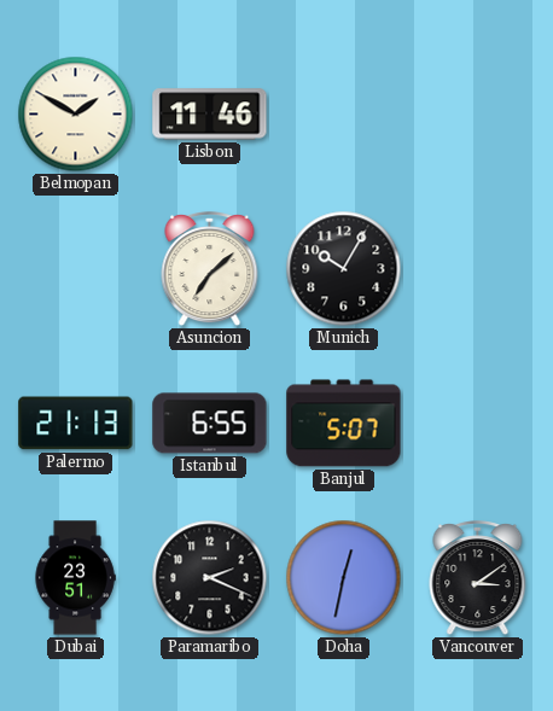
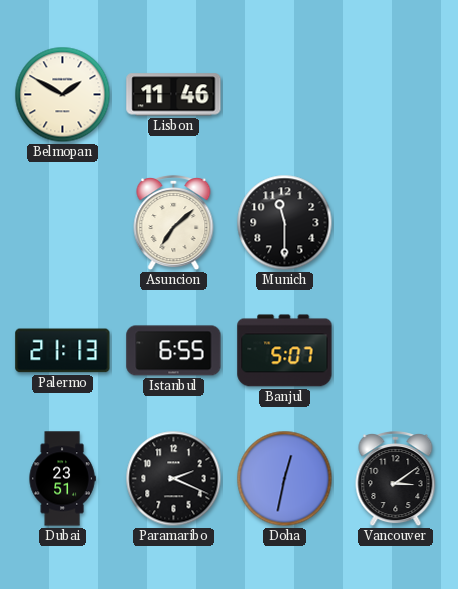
Munich: 10:05 -> 11:30
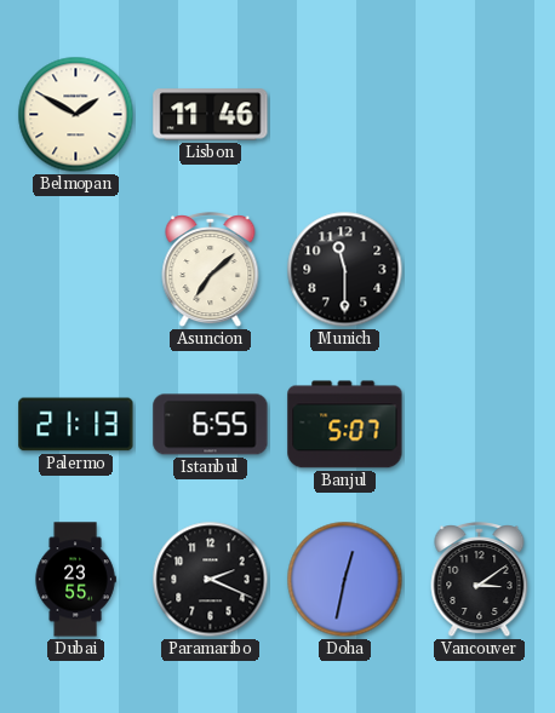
Dubai: 23:51 -> 23:55
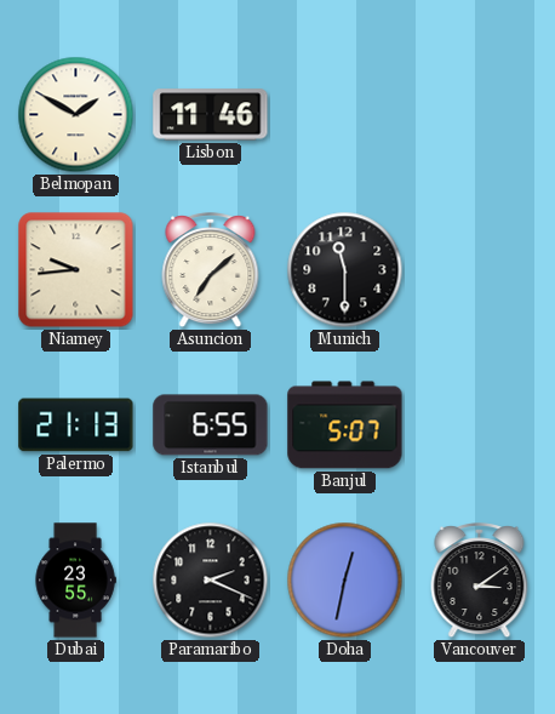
Niamey: none -> 9:44
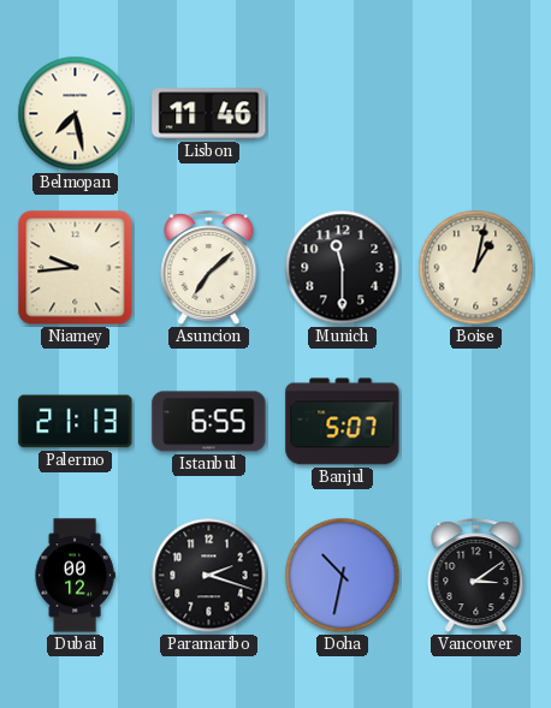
Belmopan: 1:50 -> 7:28
Boise: none -> 1:02
Dubai: 23:55 -> 00:12
Paramaribo: 2:19 -> 2:18
Doha: 12:32 -> 10:32
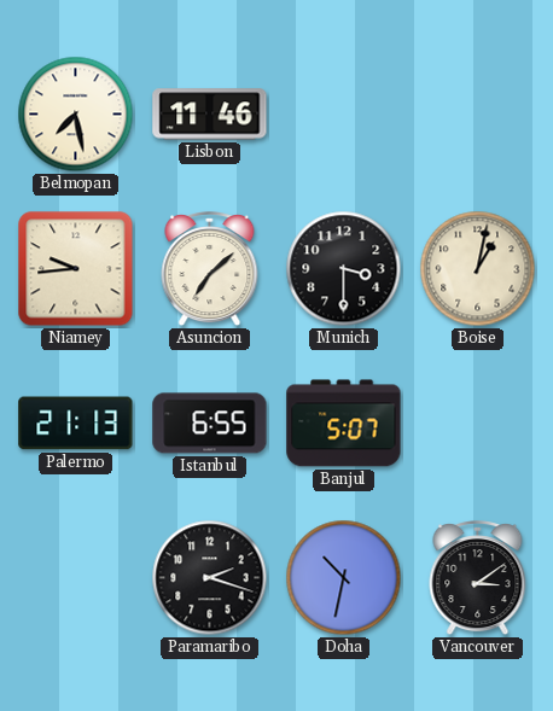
Munich: 11:30 -> 3:30
Dubai: 00:12 -> none
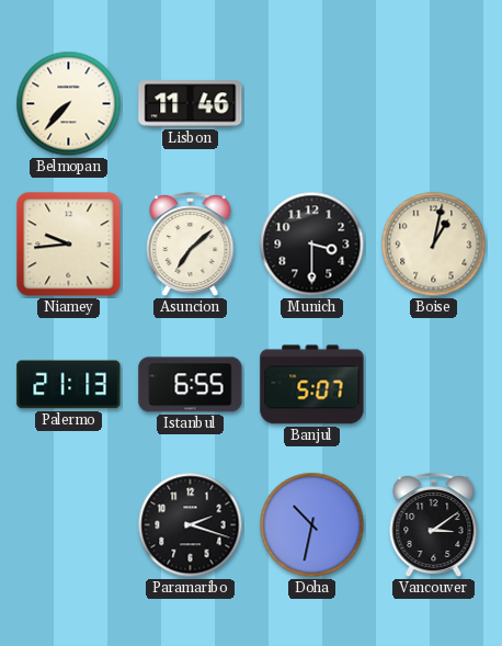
Belmopan: 7:28 -> 7:37
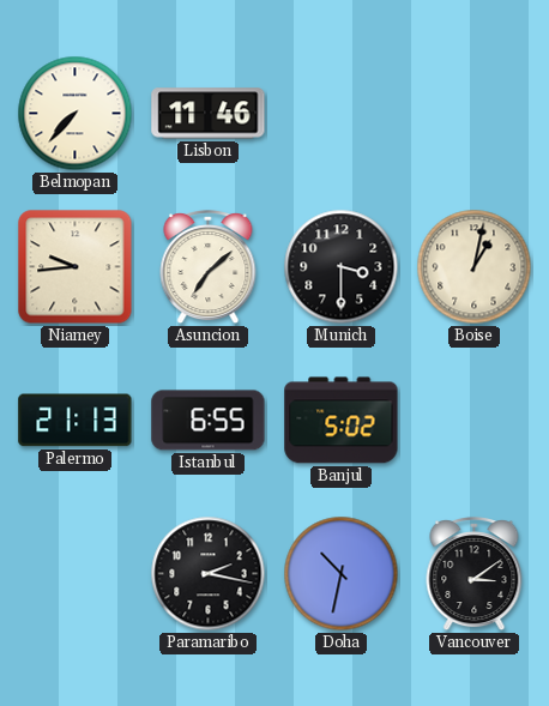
Banjul: 5:07 -> 5:02
Paramaribo: 2:18 -> 2:17
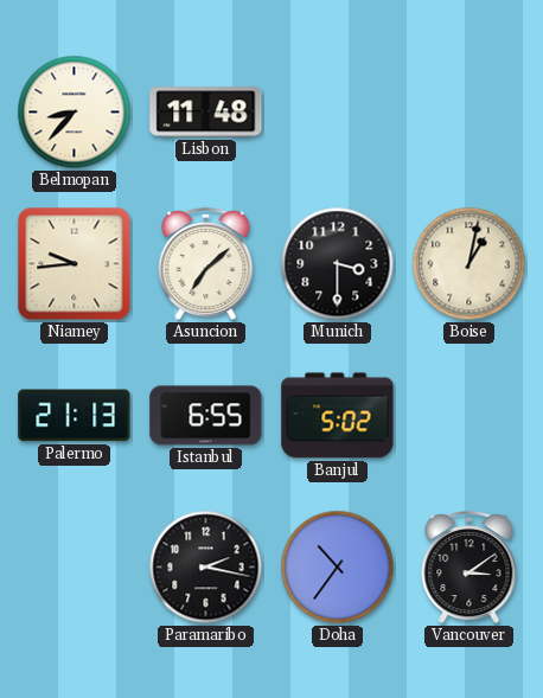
Belmopan: 7:37 -> 8:37
Lisbon: 11:46 -> 11:48
Doha: 10:32 -> 10:36
